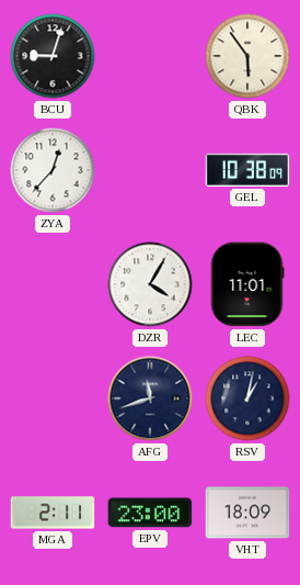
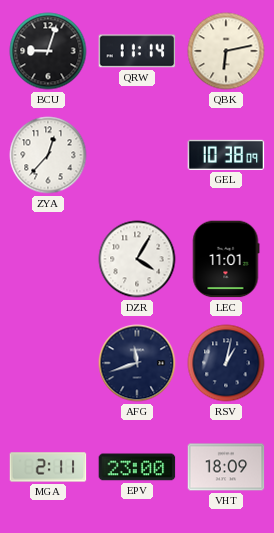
QRW: none -> 11:14
QBK: 5:54 -> 6:13
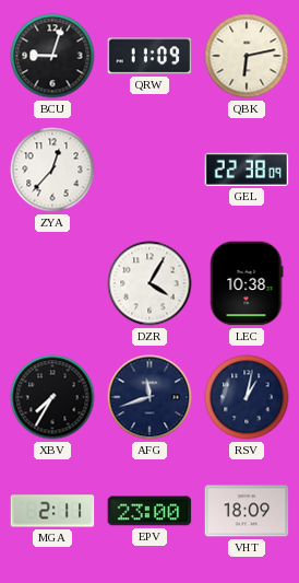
QRW: 11:14 -> 11:09
GEL: 10:38 -> 22:38
LEC: 11:01 -> 10:38
XBV: none -> 7:35
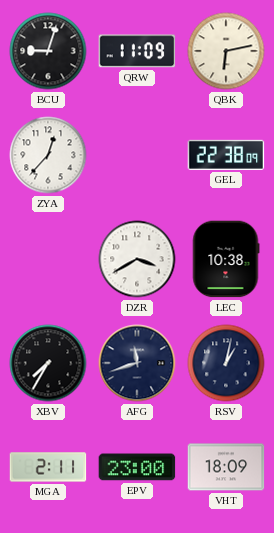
DZR: 4:05 -> 3:40
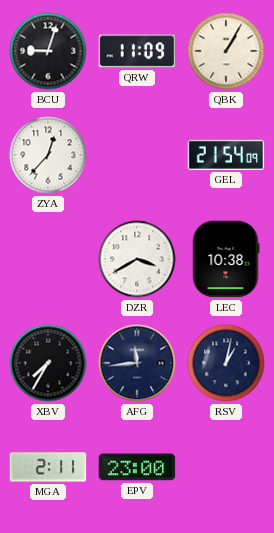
QBK: 6:13 -> 1:05
GEL: 22:38 -> 21:54
AFG: 11:42 -> 11:44
VHT: 18:09 -> none
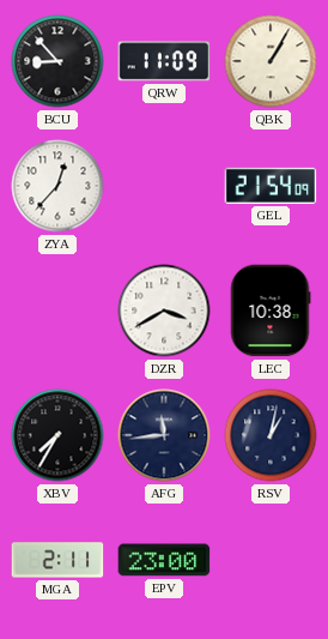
BCU: 9:03 -> 8:53
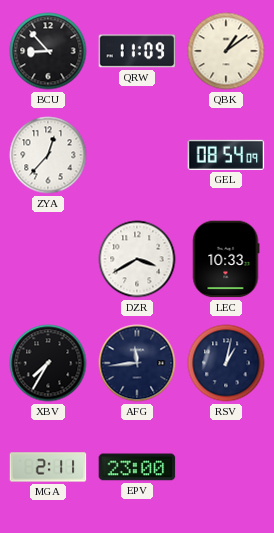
QBK: 1:05 -> 1:09
GEL: 21:54 -> 08:54
LEC: 10:38 -> 10:33
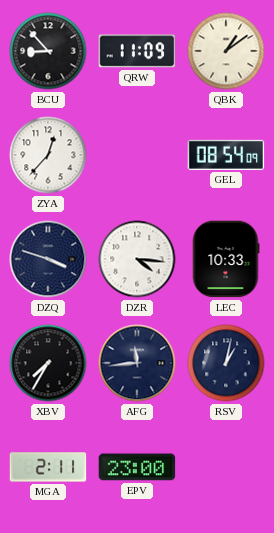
DZQ: none -> 3:48
DZR: 3:40 -> 4:16
